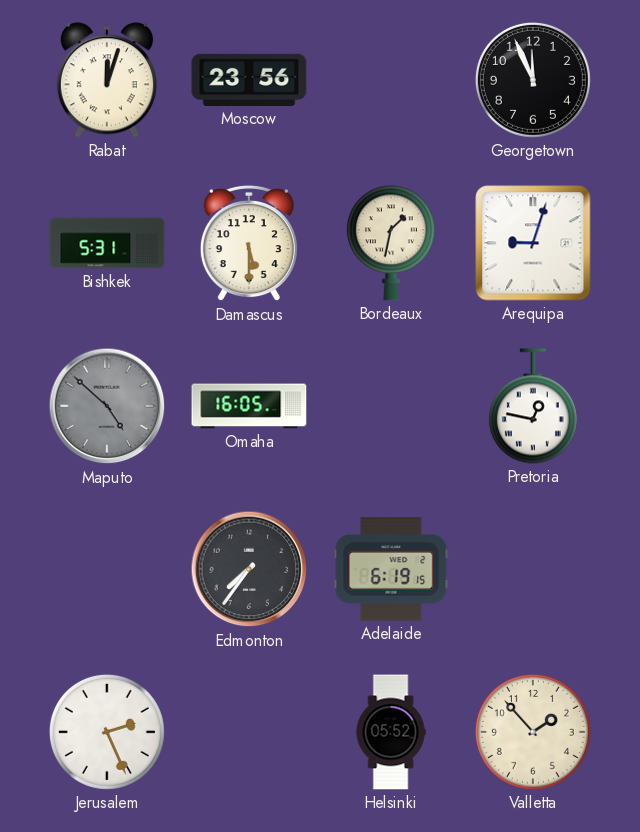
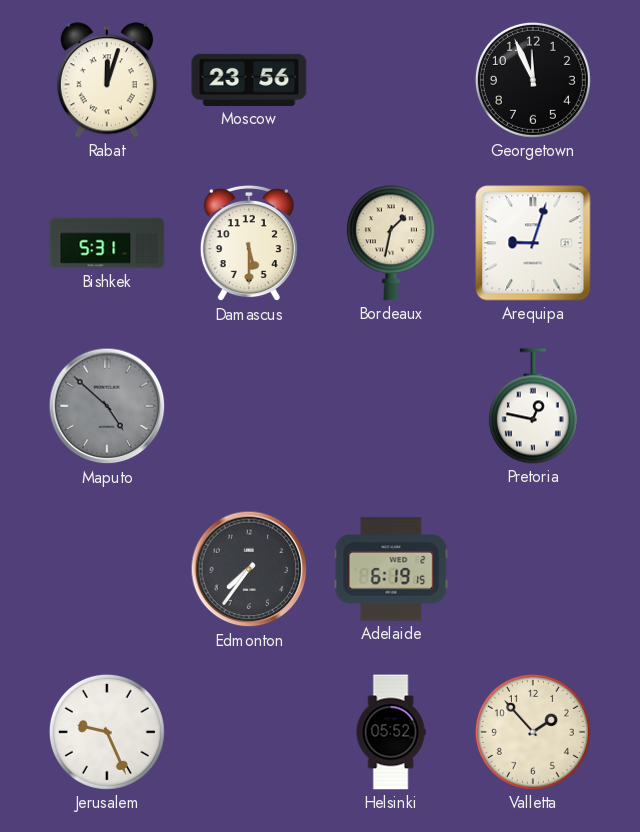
Omaha: 16:05 -> none
Jerusalem: 2:26 -> 9:26
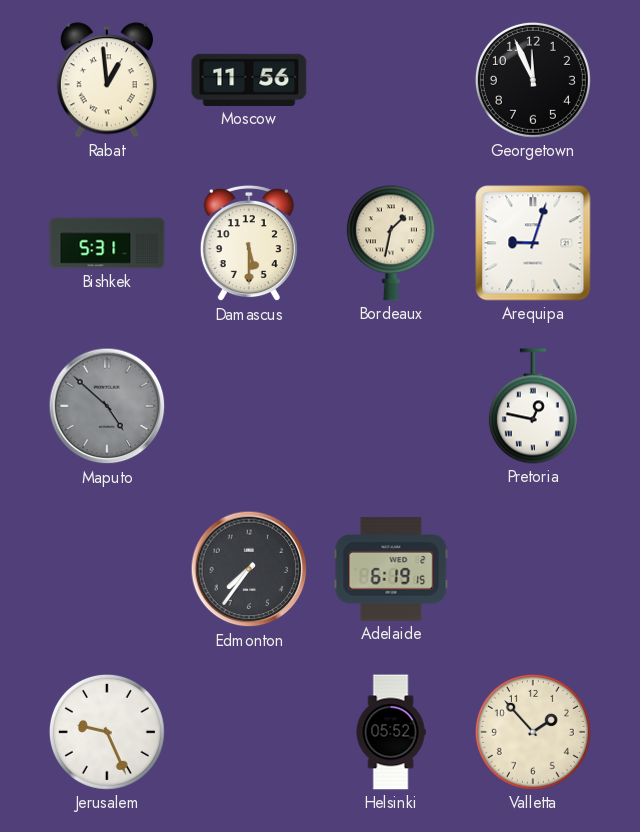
Rabat: 12:03 -> 12:59
Moscow: 23:56 -> 11:56
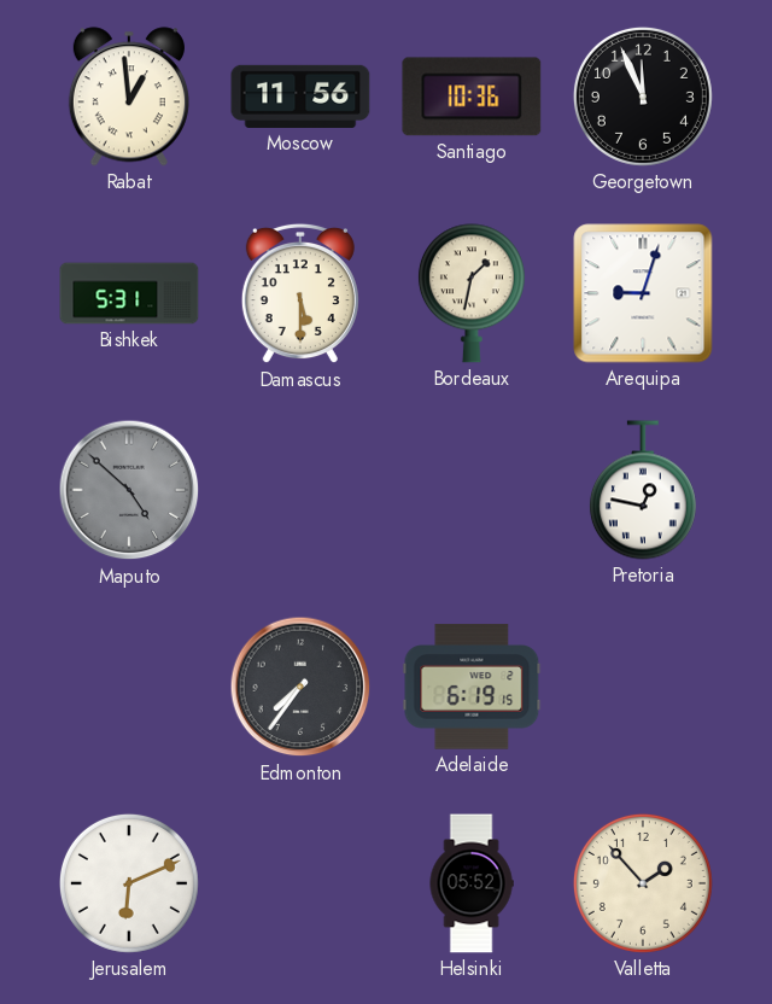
Santiago: none -> 10:36
Jerusalem: 9:26 -> 6:11
